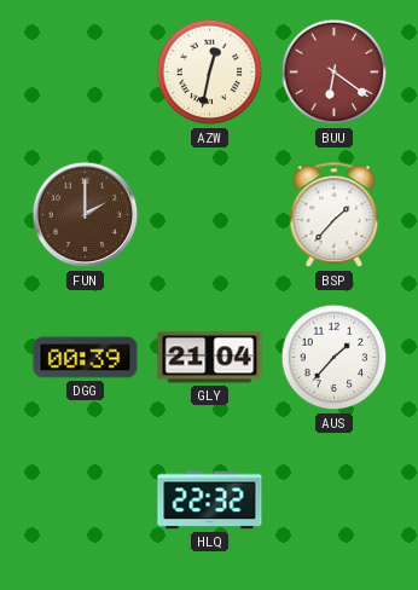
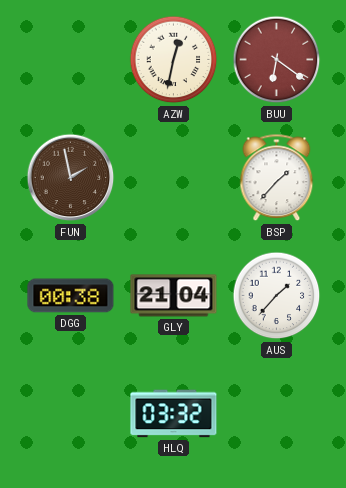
FUN: 2:00 -> 1:58
DGG: 00:39 -> 00:38
HLQ: 22:32 -> 03:32
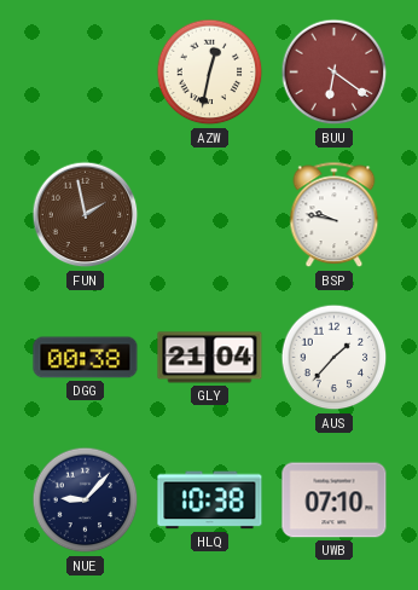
BSP: 1:37 -> 9:47
NUE: none -> 9:07
HLQ: 03:32 -> 10:38
UWB: none -> 07:10
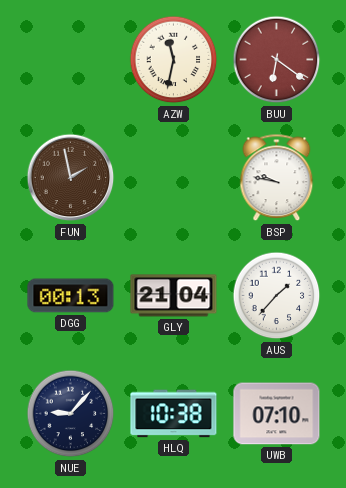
AZW: 12:32 -> 11:32
DGG: 00:38 -> 00:13
